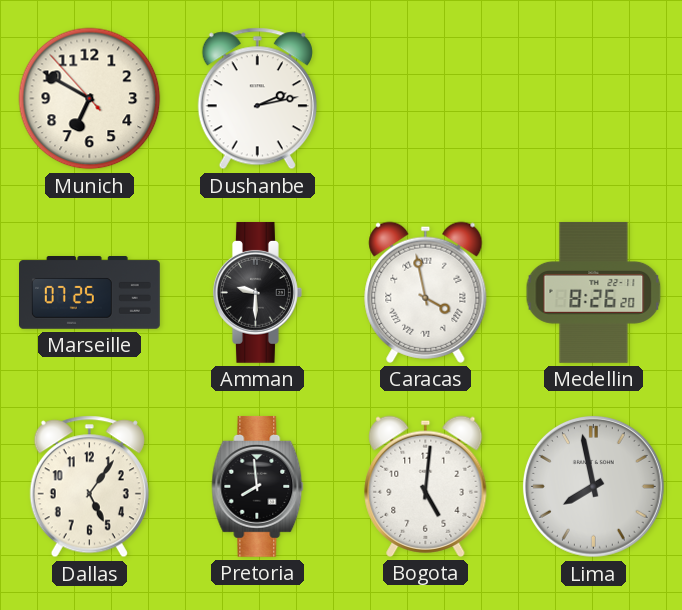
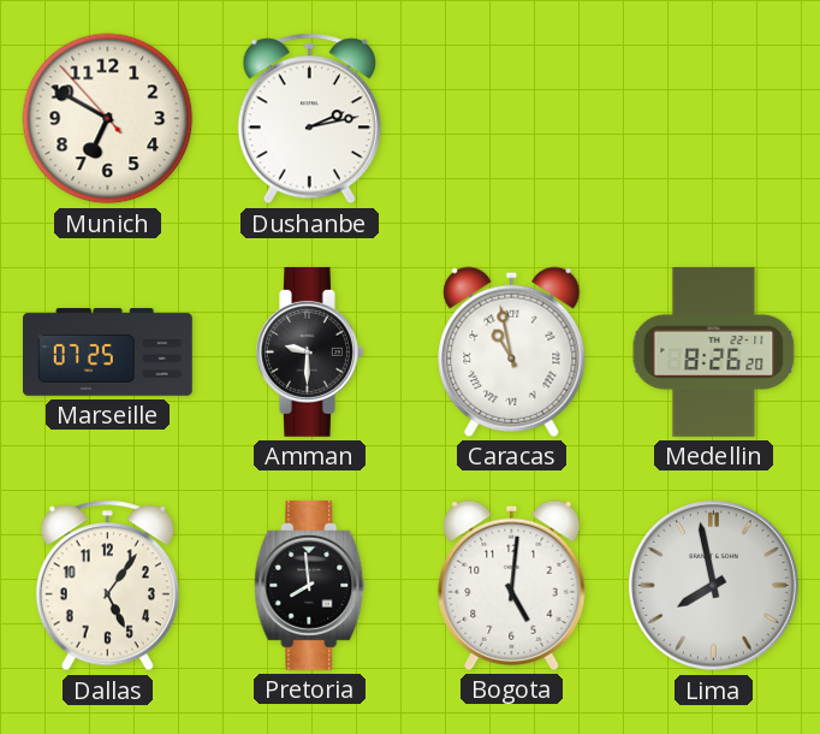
Caracas: 3:58 -> 10:58
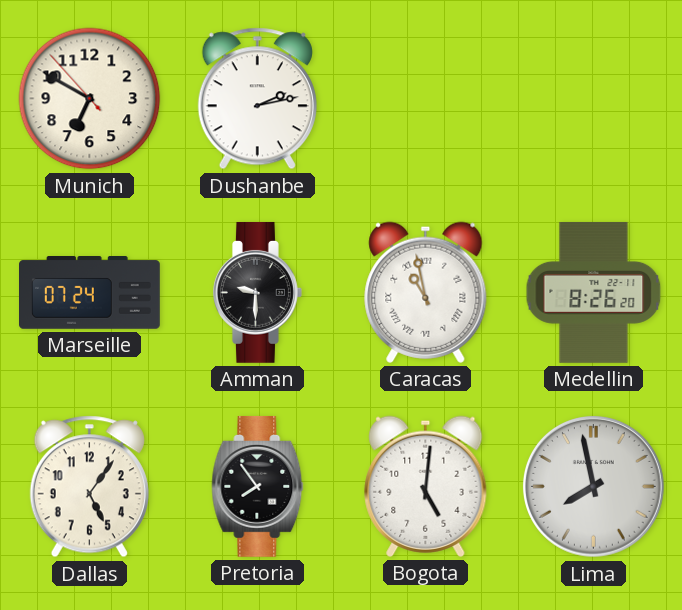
Marseille: 07:25 -> 07:24
Pretoria: 7:59 -> 7:54
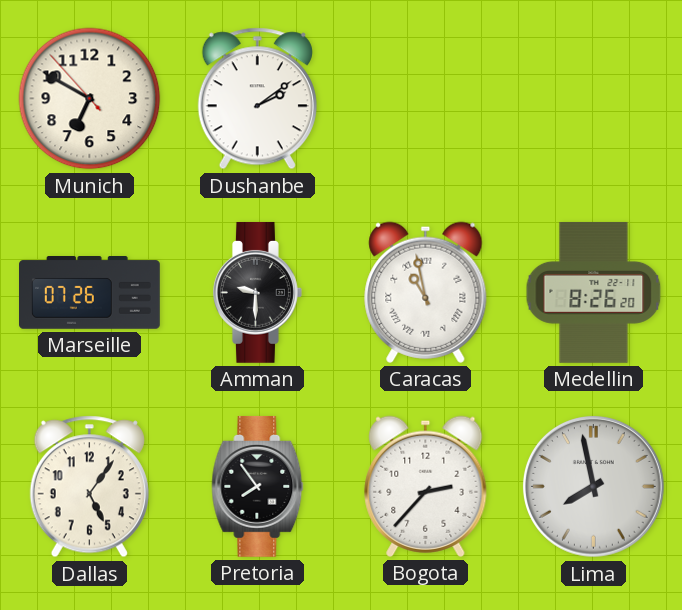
Dushanbe: 2:13 -> 2:09
Marseille: 07:24 -> 07:26
Bogota: 5:01 -> 2:37
